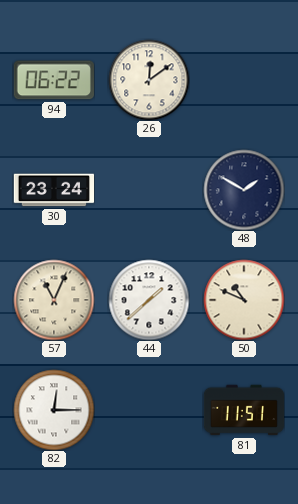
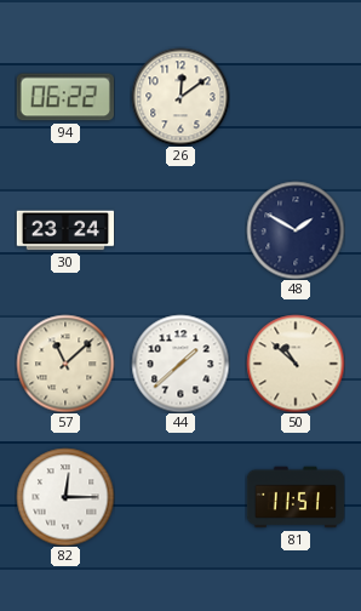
57: 11:04 -> 11:08
50: 10:49 -> 10:52
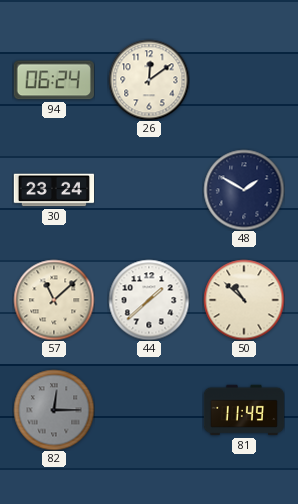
94: 06:22 -> 06:24
82 dial: white -> grey
81: 11:51 -> 11:49
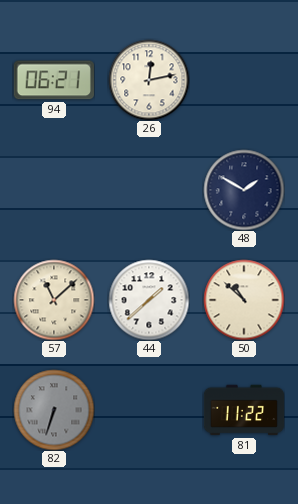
94: 06:24 -> 06:21
26: 12:09 -> 12:13
30: 23:24 -> none
82: 12:15 -> 6:33
81: 11:49 -> 11:22
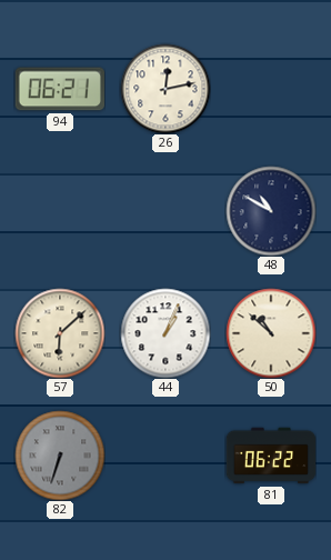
48: 1:50 -> 10:50
57: 11:08 -> 6:08
44: 1:38 -> 1:04
81: 11:22 -> 06:22
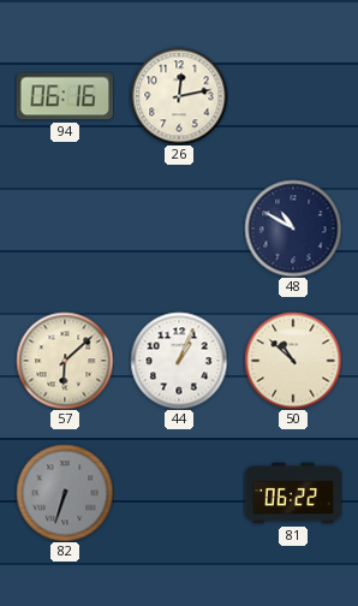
94: 06:21 -> 06:16
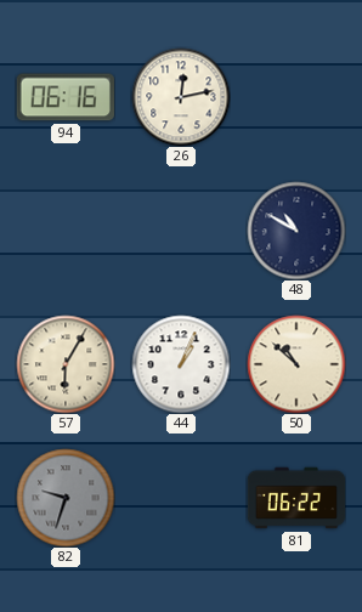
57: 6:08 -> 6:05
82: 6:33 -> 9:33
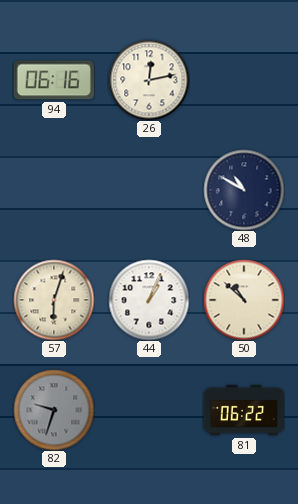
57: 6:05 -> 6:03
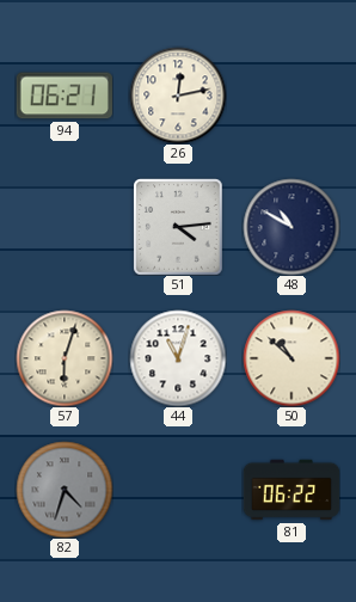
94: 06:16 -> 06:21
51: none -> 4:14
44: 1:04 -> 11:03
82: 9:33 -> 4:33
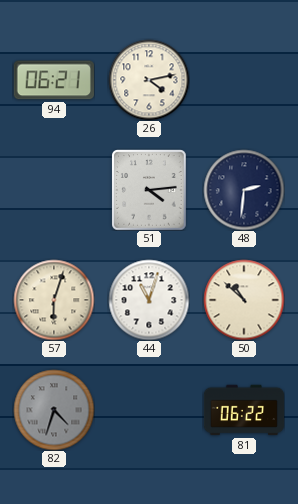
26: 12:13 -> 4:13
48: 10:50 -> 2:31
